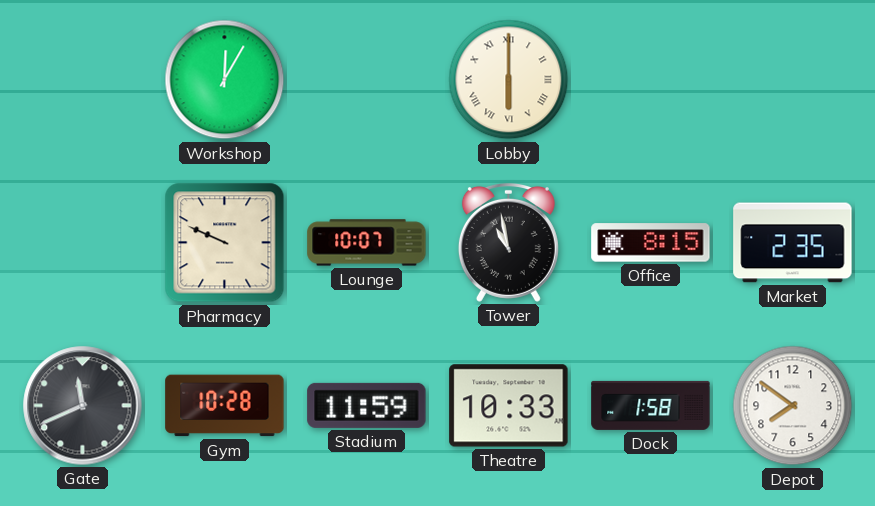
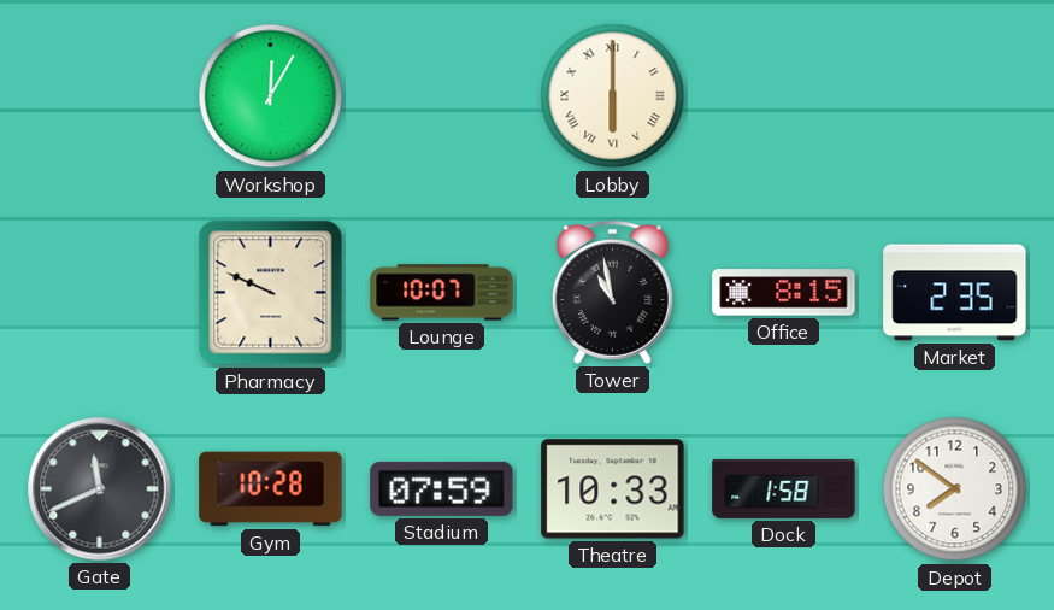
Stadium: 11:59 -> 07:59
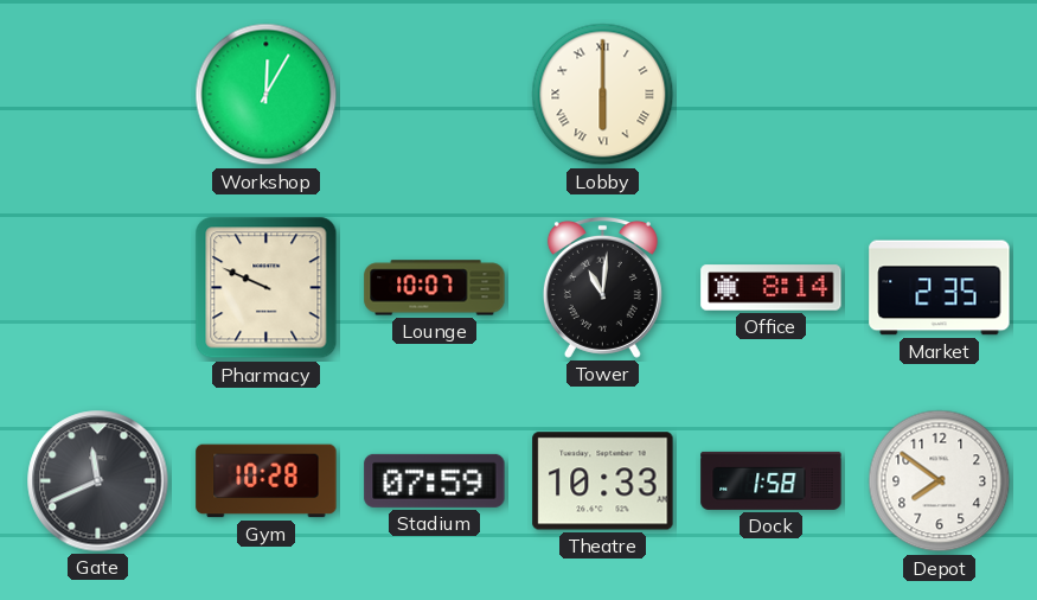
Tower: 10:58 -> 11:01
Office: 8:15 -> 8:14
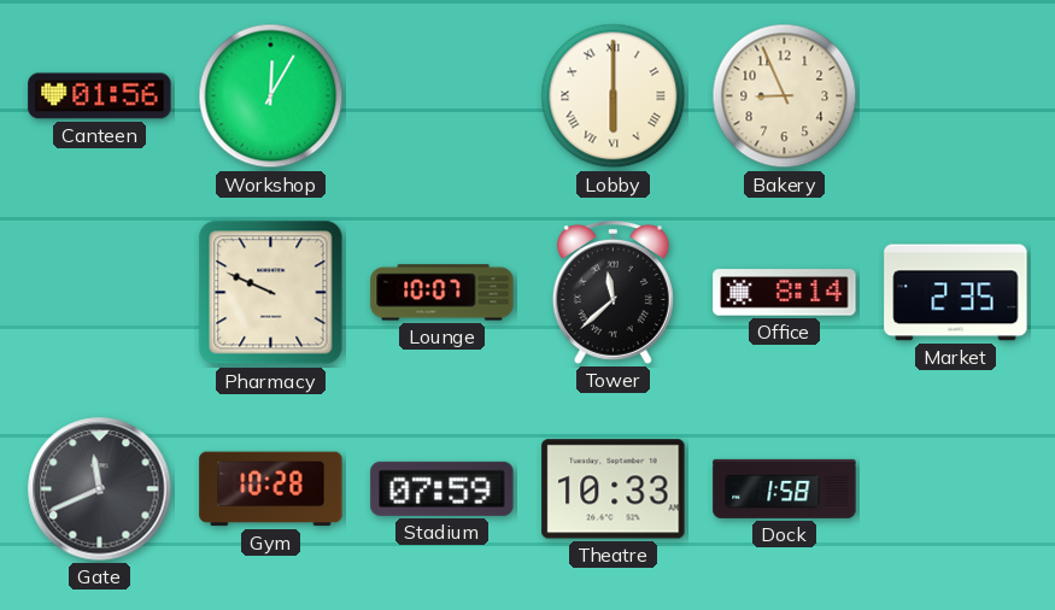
Canteen: none -> 01:56
Bakery: none -> 8:56
Tower: 11:01 -> 11:38
Depot: 7:51 -> none
